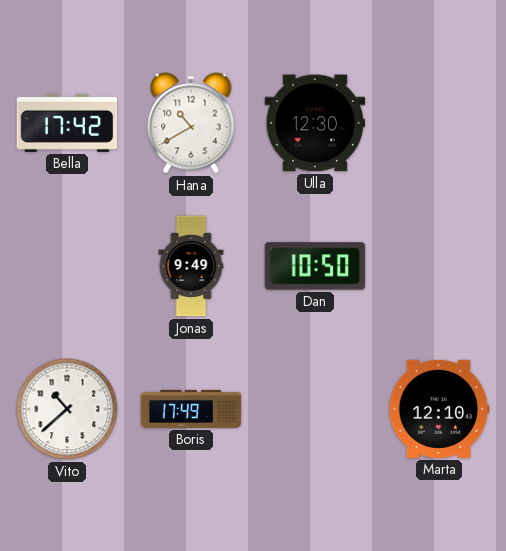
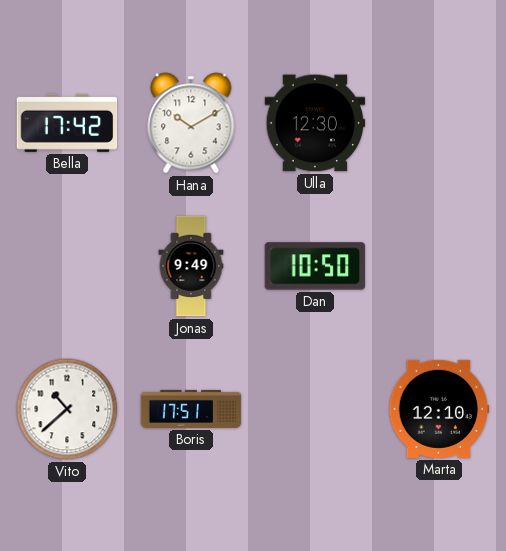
Hana: 10:40 -> 10:10
Boris: 17:49 -> 17:51
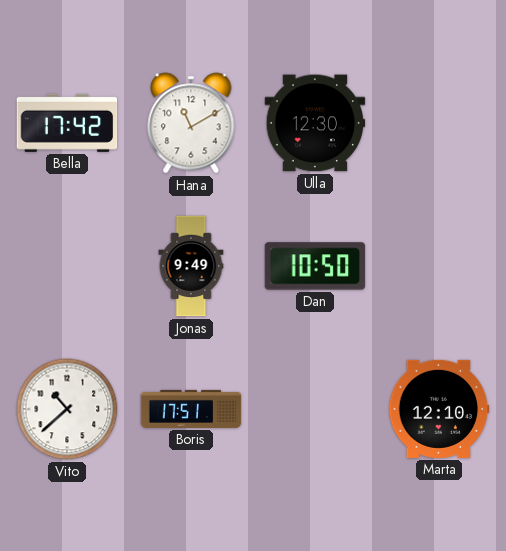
Hana: 10:10 -> 11:10
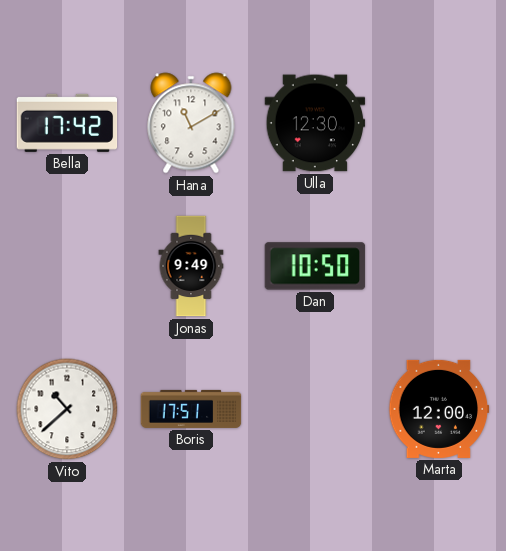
Marta: 12:10 -> 12:00
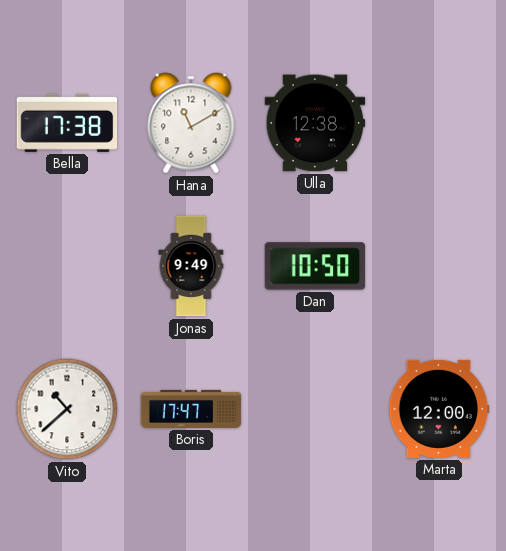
Bella: 17:42 -> 17:38
Ulla: 12:30 -> 12:38
Boris: 17:51 -> 17:47
